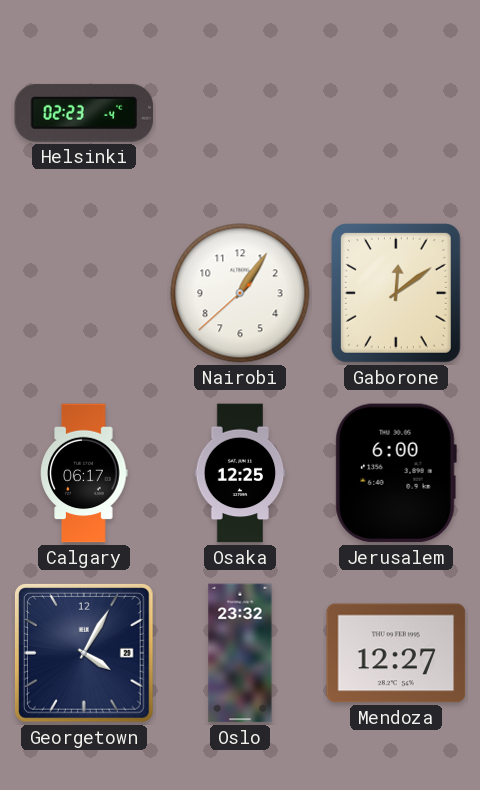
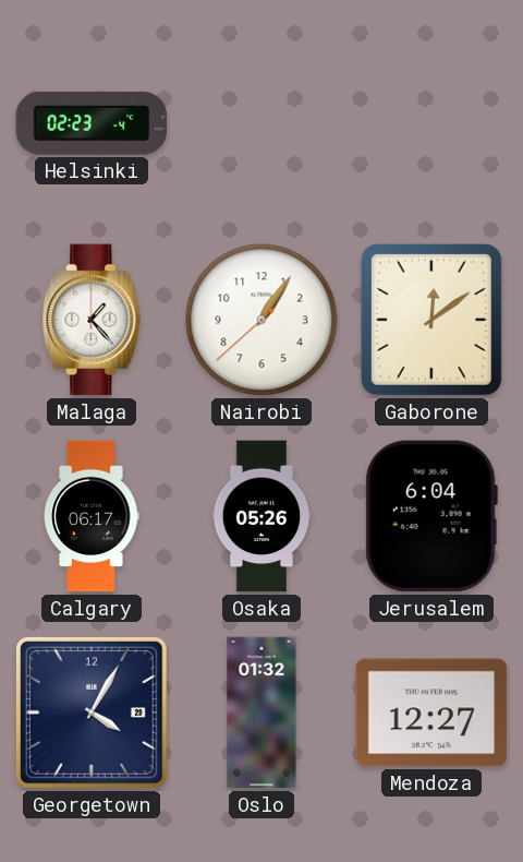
Malaga: none -> 1:23
Osaka: 12:25 -> 05:26
Jerusalem: 6:00 -> 6:04
Oslo: 23:32 -> 01:32
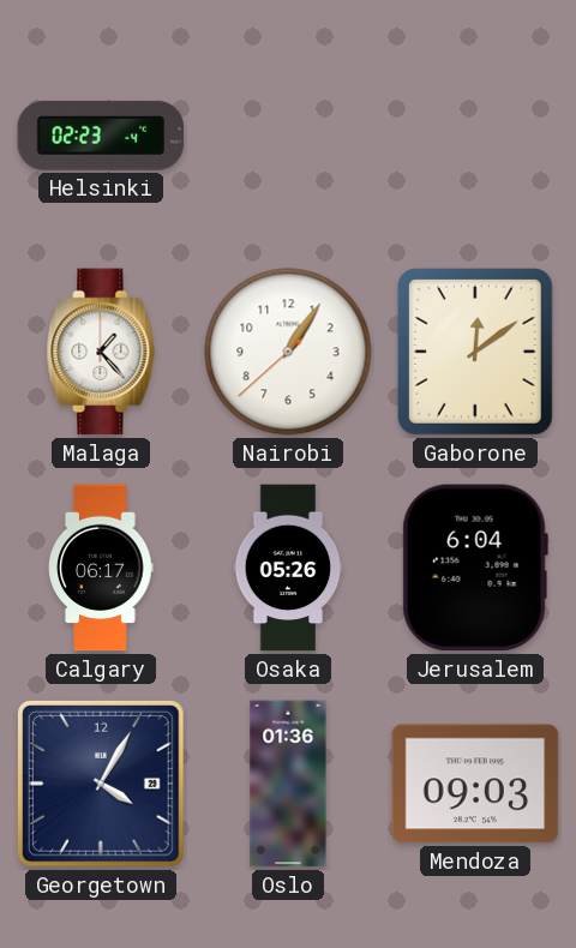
Oslo: 01:32 -> 01:36
Mendoza: 12:27 -> 09:03
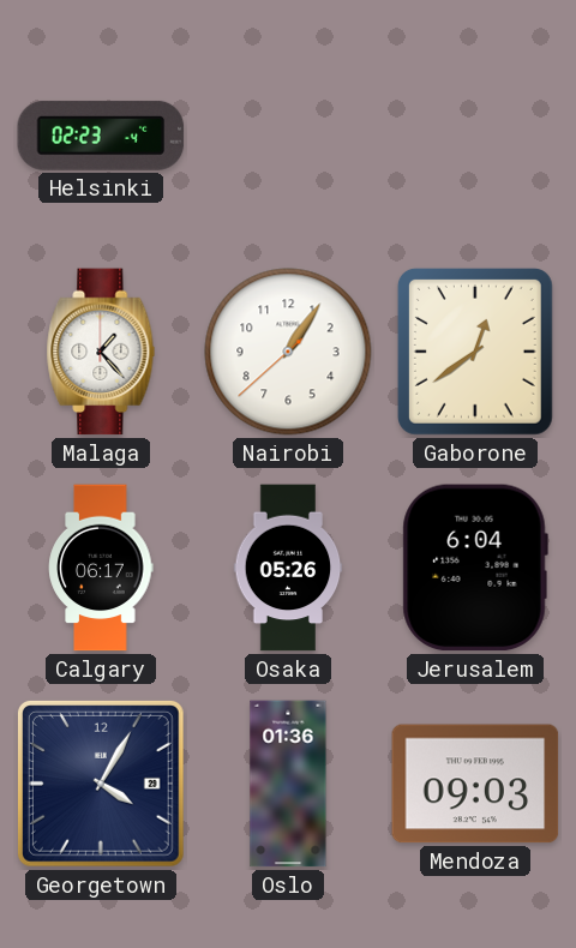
Gaborone: 12:09 -> 12:39
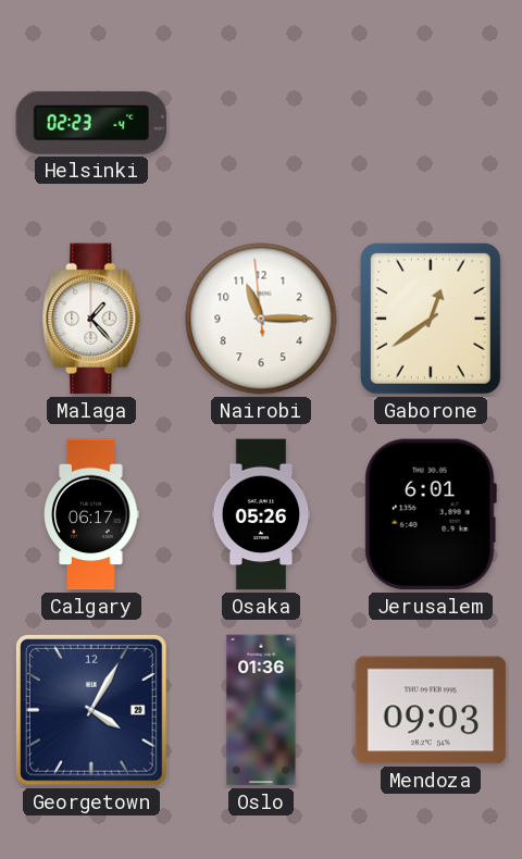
Nairobi: 1:05 -> 11:14
Jerusalem: 6:04 -> 6:01
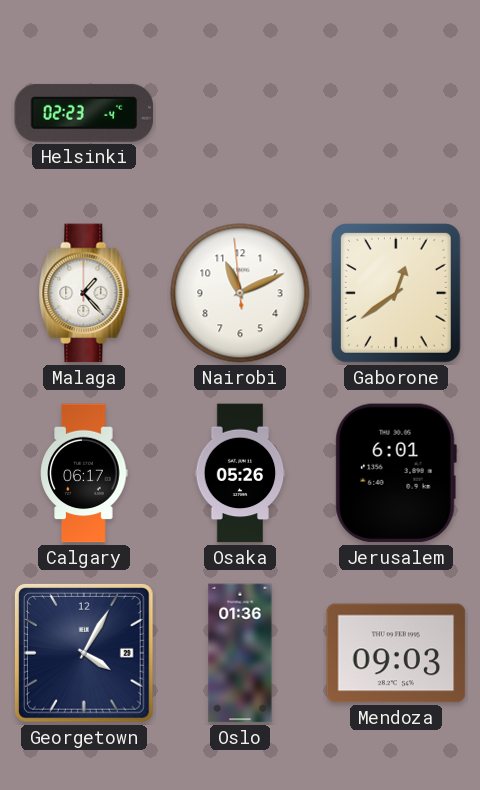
Nairobi: 11:14 -> 11:10
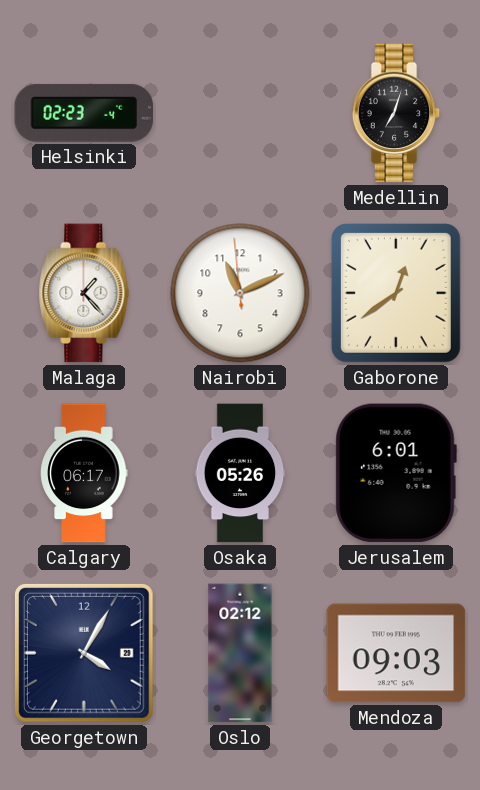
Medellin: none -> 7:03
Oslo: 01:36 -> 02:12
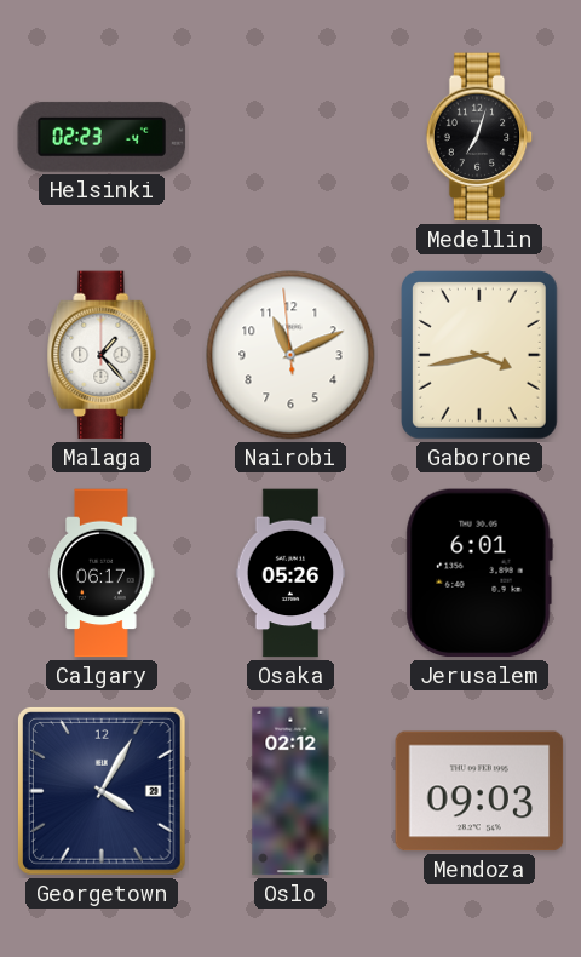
Gaborone: 12:39 -> 3:43
